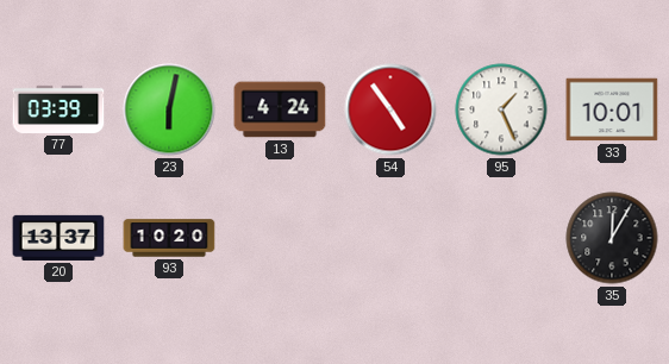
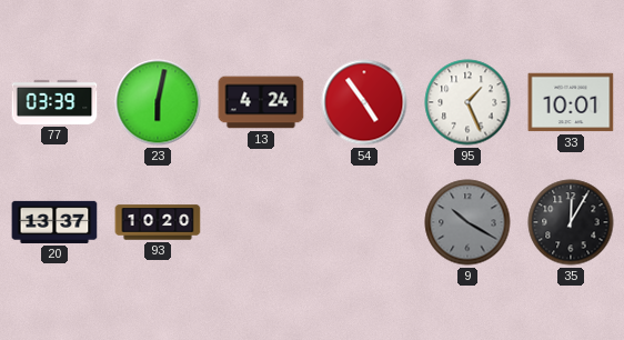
9: none -> 10:20
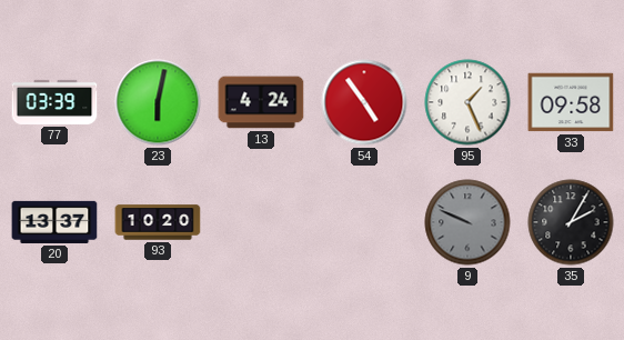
33: 10:01 -> 09:58
9: 10:20 -> 9:49
35: 12:05 -> 2:05
